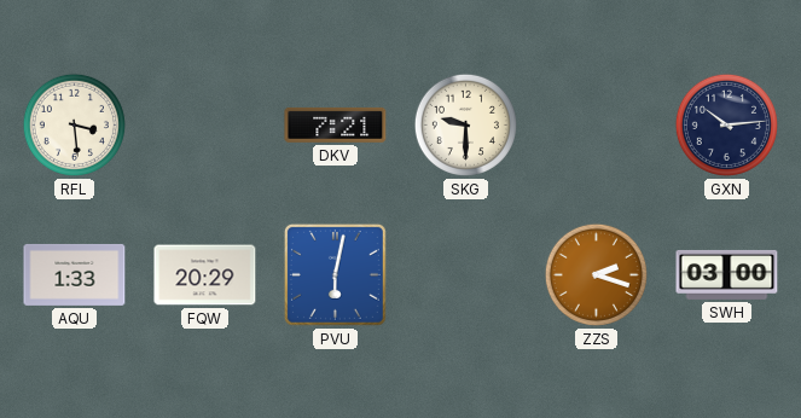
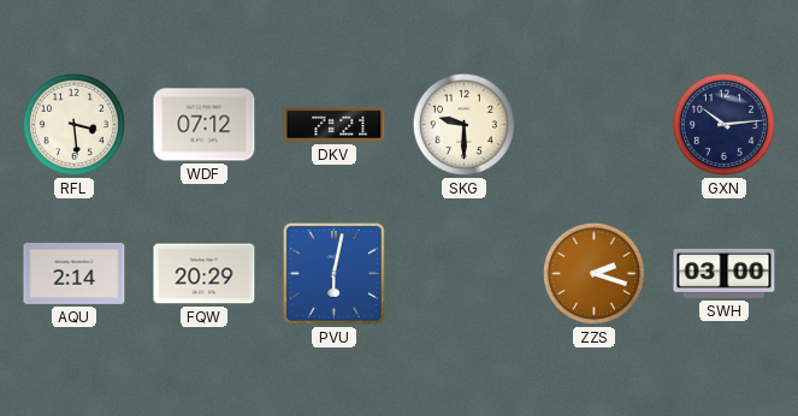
WDF: none -> 07:12
AQU: 1:33 -> 2:14
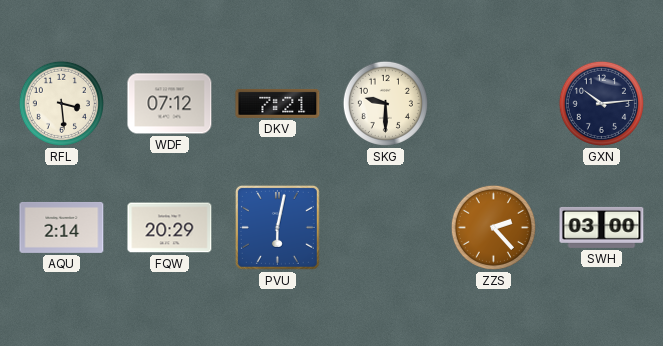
ZZS: 2:18 -> 2:23
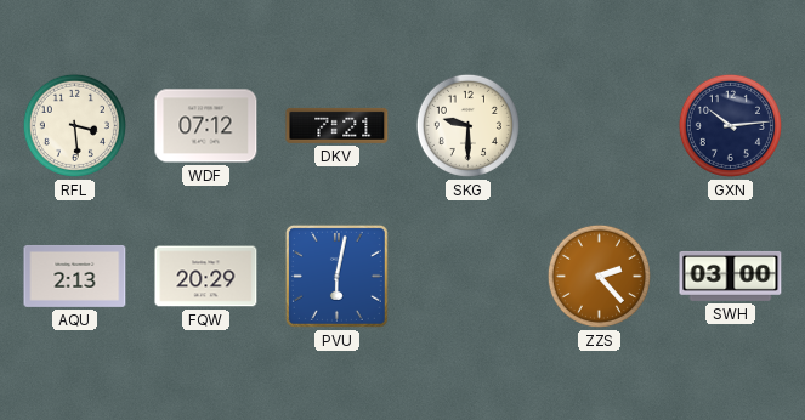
AQU: 2:14 -> 2:13
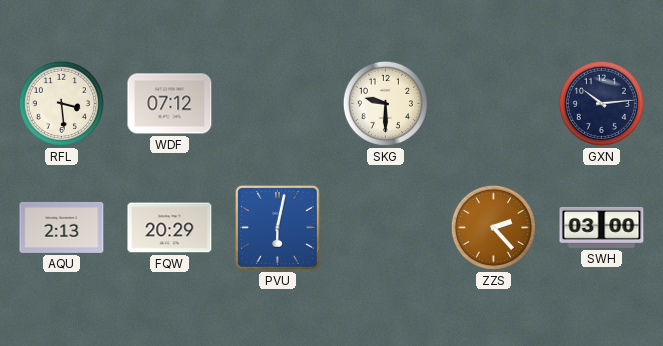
DKV: 7:21 -> none
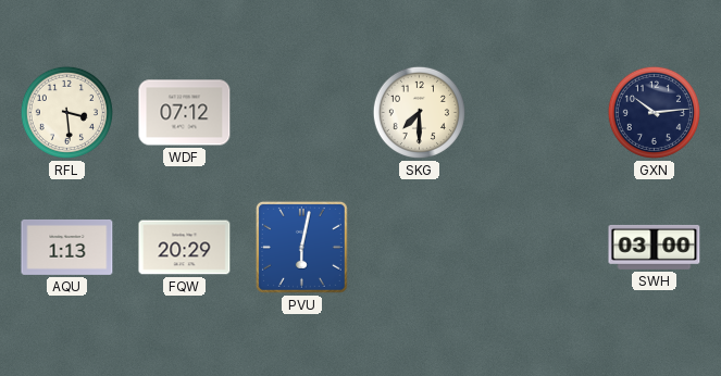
SKG: 9:30 -> 7:30
AQU: 2:13 -> 1:13
ZZS: 2:23 -> none
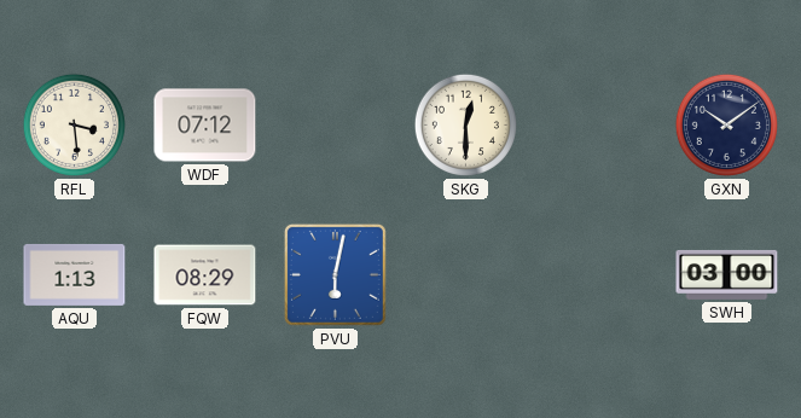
SKG: 7:30 -> 12:30
GXN: 10:14 -> 10:09
FQW: 20:29 -> 08:29
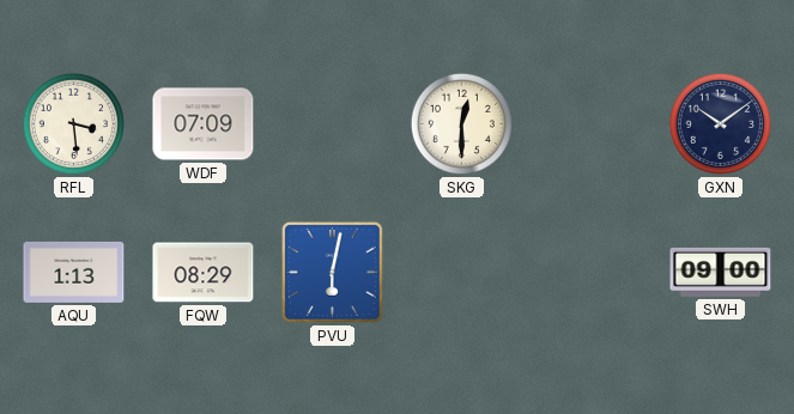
WDF: 07:12 -> 07:09
SWH: 03:00 -> 09:00
